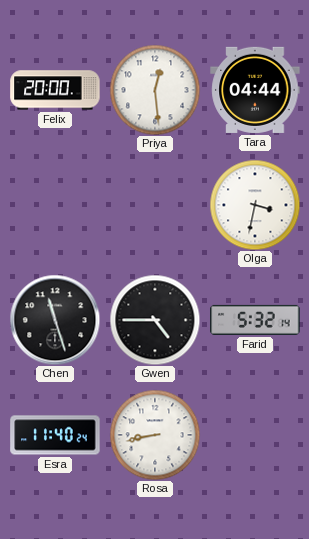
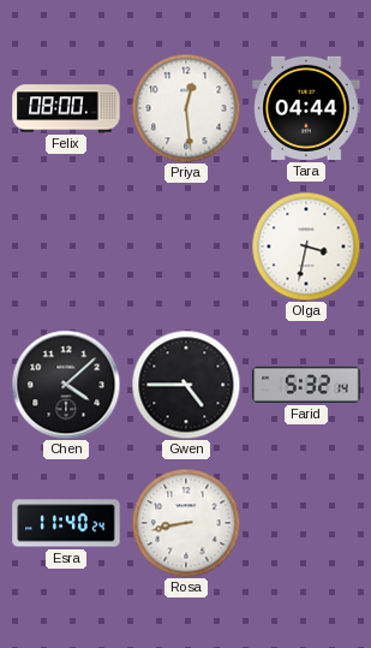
Felix: 20:00 -> 08:00
Chen: 11:27 -> 4:08
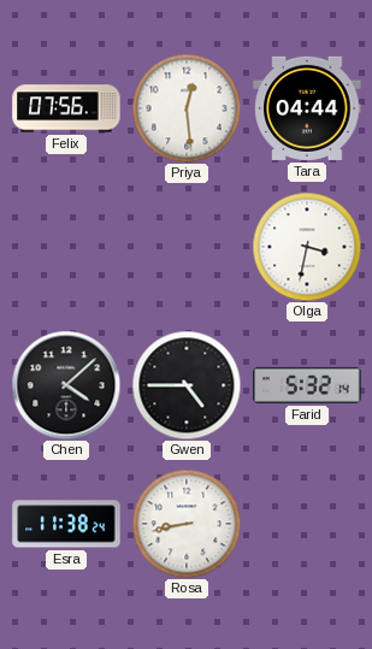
Felix: 08:00 -> 07:56
Esra: 11:40 -> 11:38
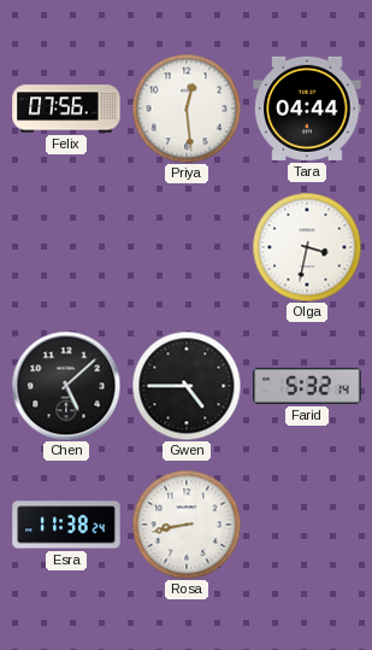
Chen: 4:08 -> 5:08
